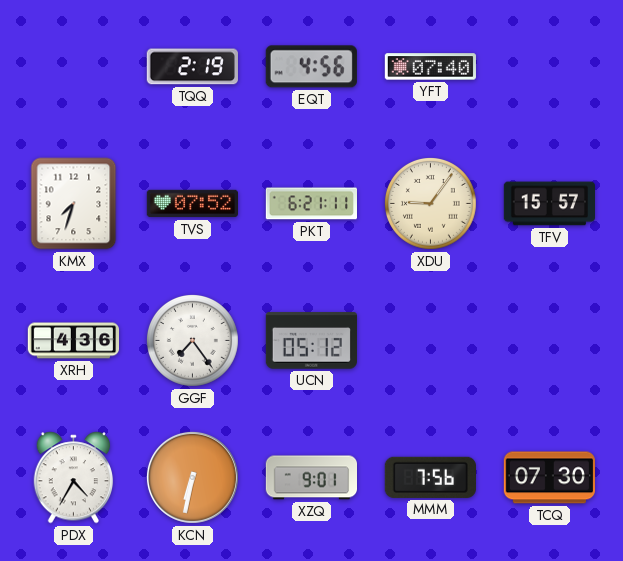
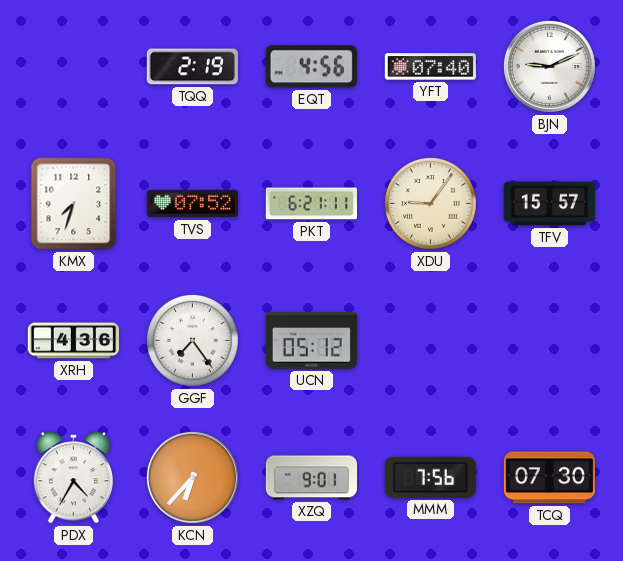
BJN: none -> 9:11
KCN: 6:32 -> 6:37
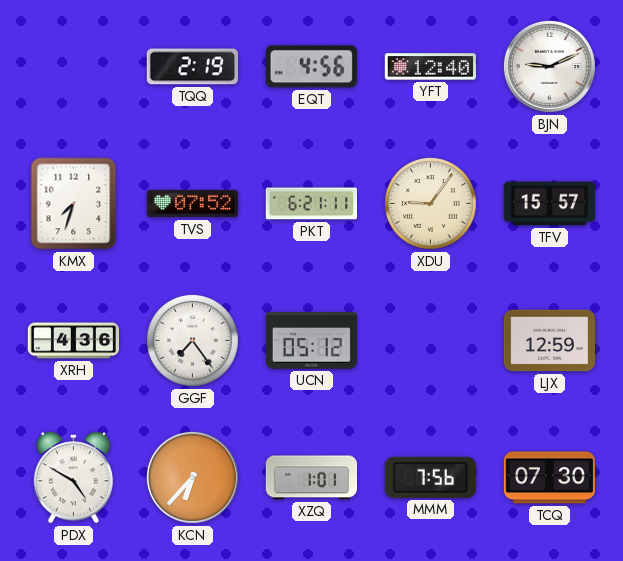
YFT: 07:40 -> 12:40
LJX: none -> 12:59
PDX: 4:35 -> 4:50
XZQ: 9:01 -> 1:01
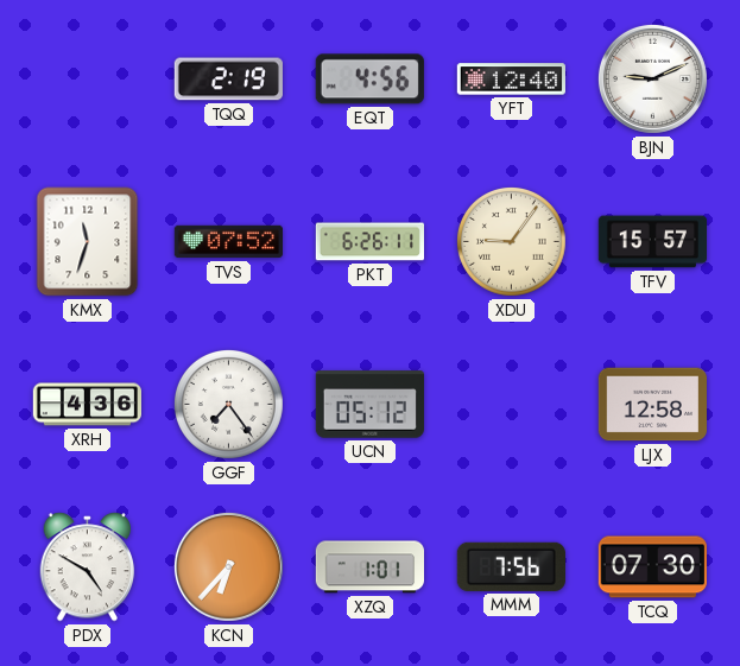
KMX: 7:33 -> 11:33
PKT: 6:21 -> 6:26
LJX: 12:59 -> 12:58
